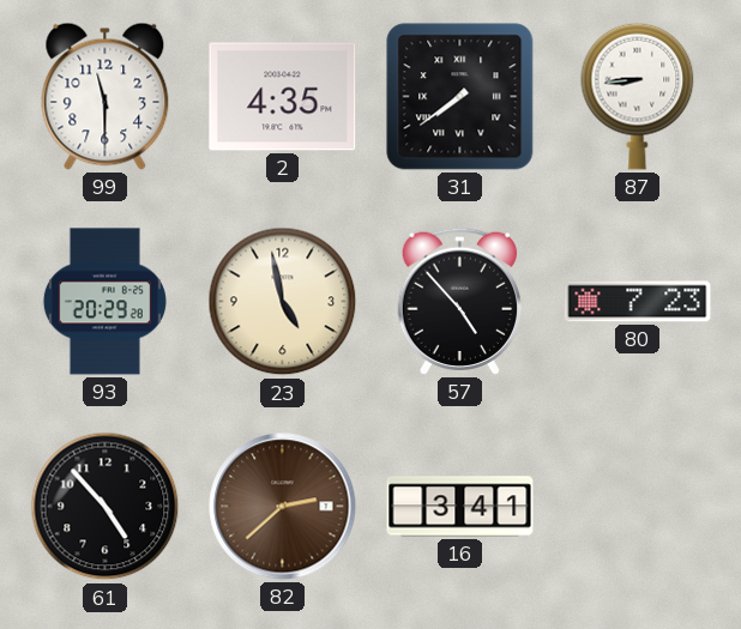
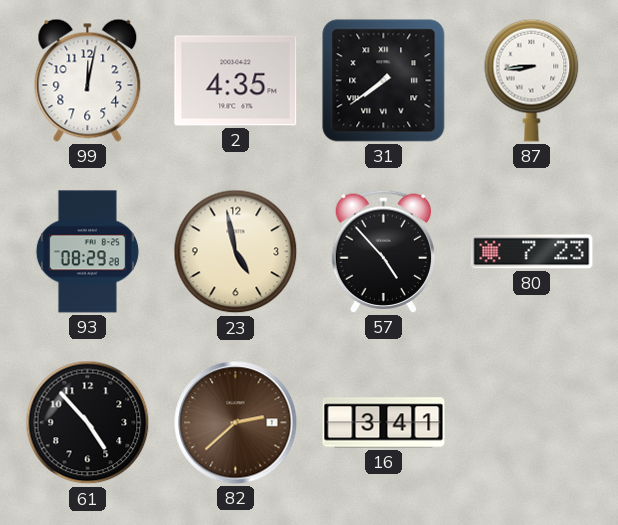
99: 11:30 -> 12:02
93: 20:29 -> 08:29
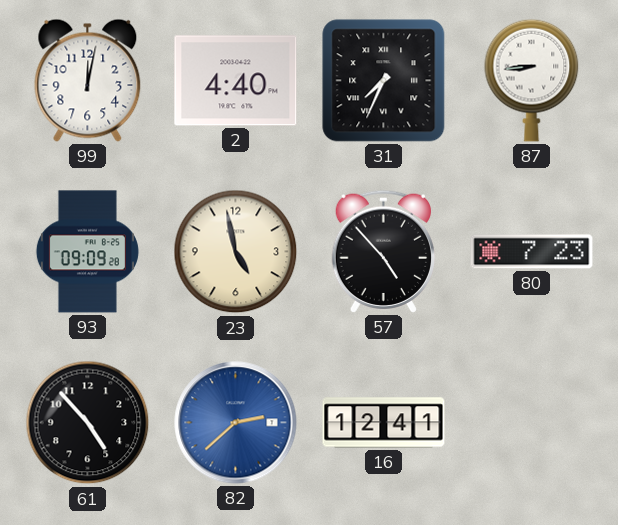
2: 4:35 -> 4:40
31: 7:39 -> 7:34
93: 08:29 -> 09:09
82 dial: brown -> blue
16: 3:41 -> 12:41
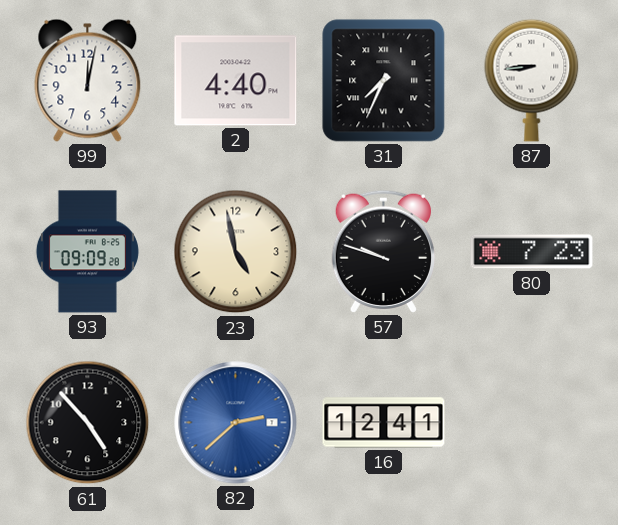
57: 4:53 -> 9:48
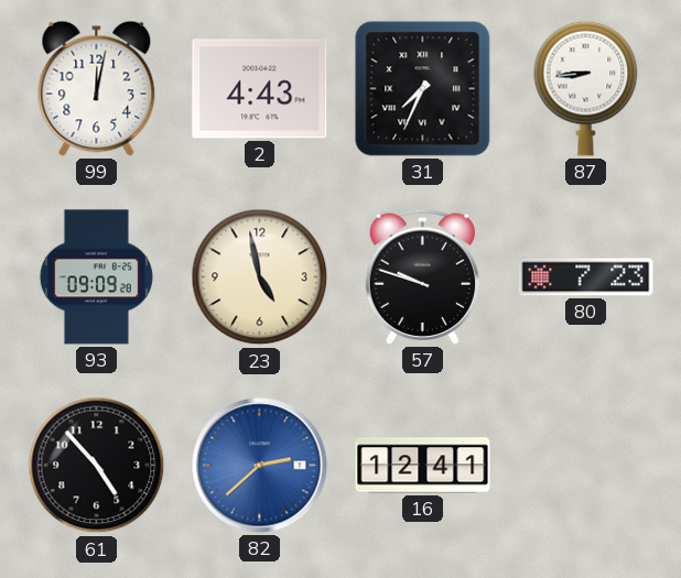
2: 4:40 -> 4:43
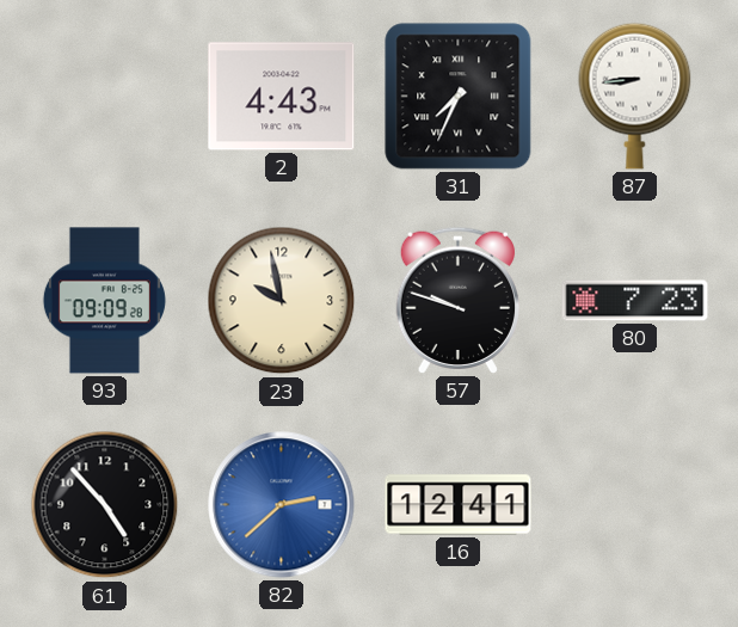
99: 12:02 -> none
23: 4:58 -> 9:58
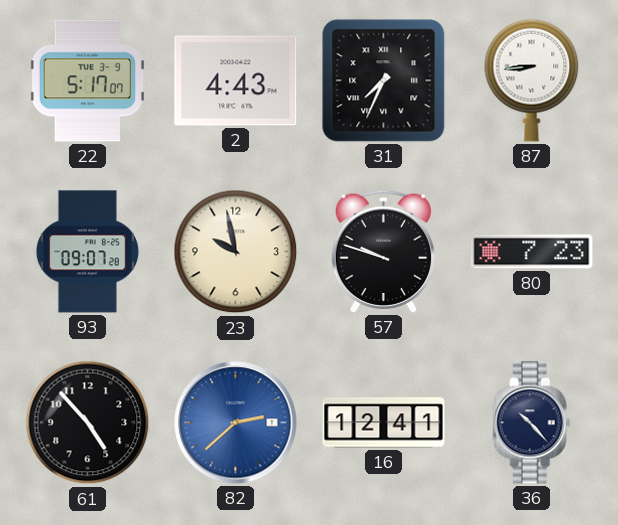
22: none -> 5:17
93: 09:09 -> 09:07
36: none -> 10:23
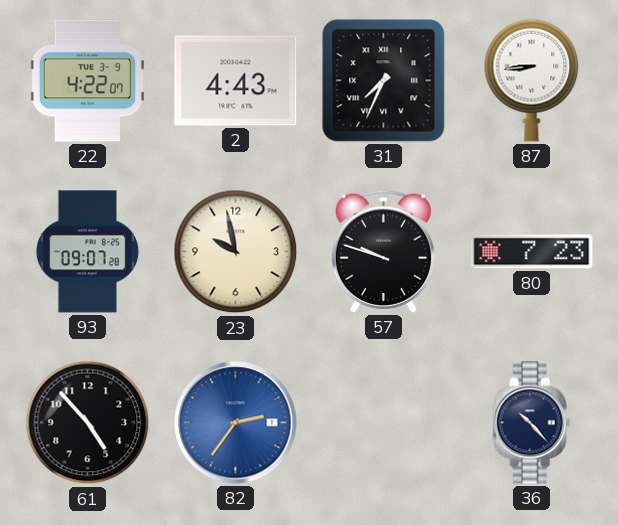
22: 5:17 -> 4:22
82: 2:38 -> 2:36
16: 12:41 -> none
